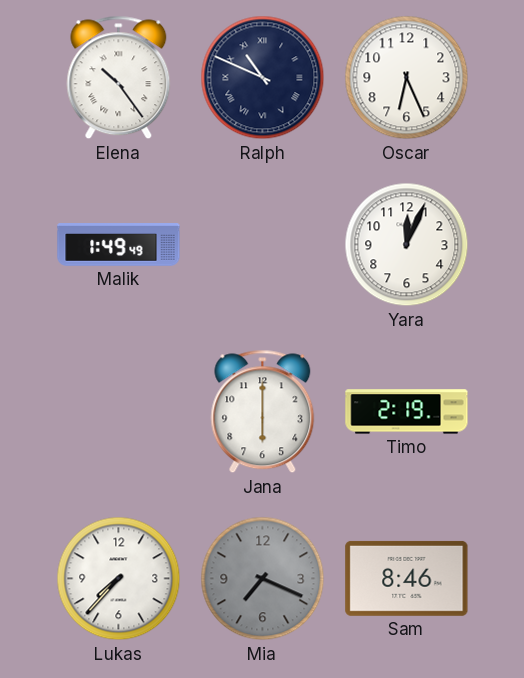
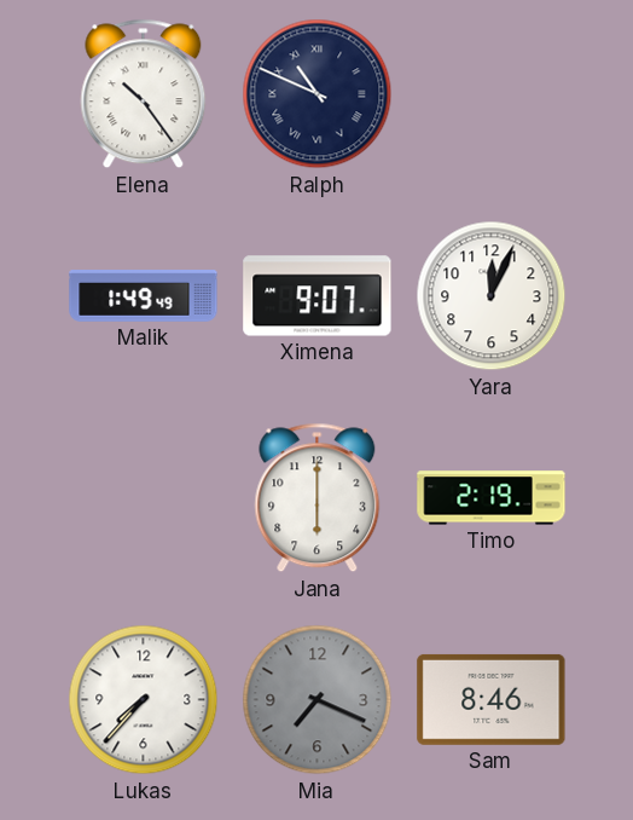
Oscar: 6:26 -> none
Ximena: none -> 9:07
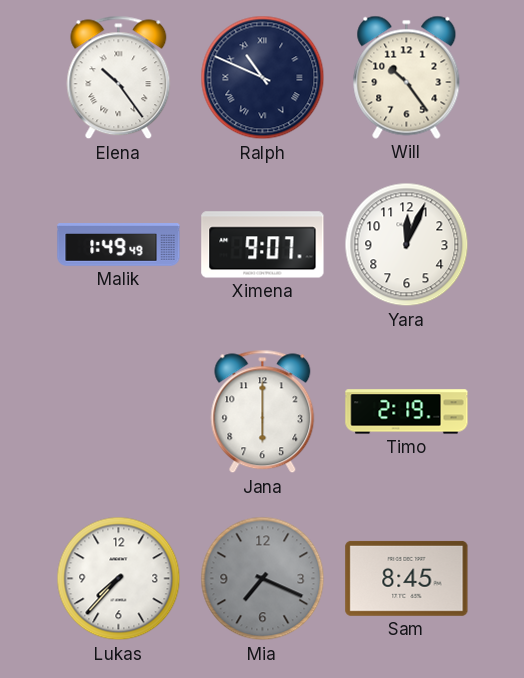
Will: none -> 10:24
Sam: 8:46 -> 8:45
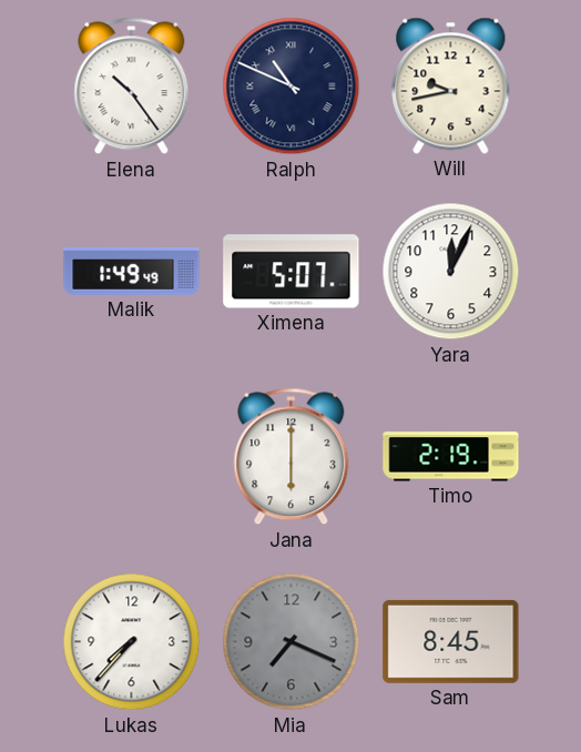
Will: 10:24 -> 9:43
Ximena: 9:07 -> 5:07
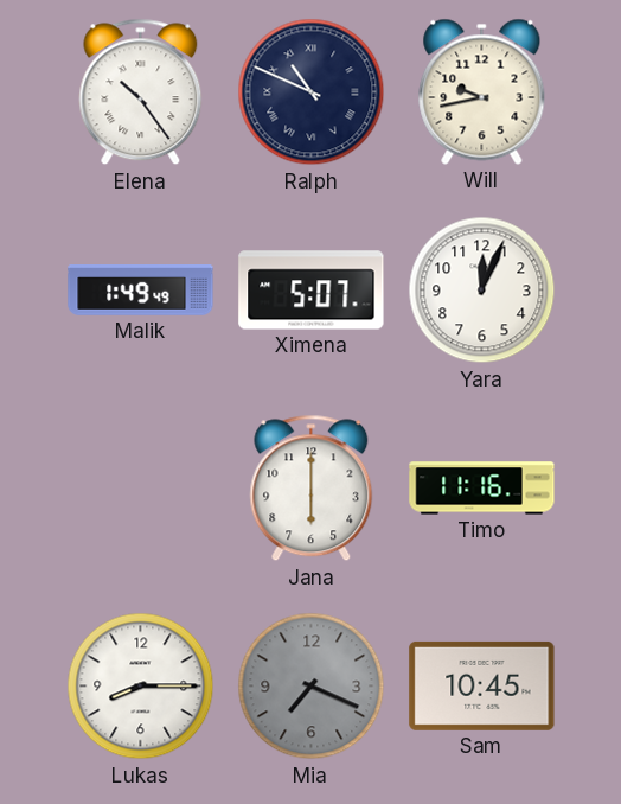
Timo: 2:19 -> 11:16
Lukas: 7:37 -> 8:15
Sam: 8:45 -> 10:45
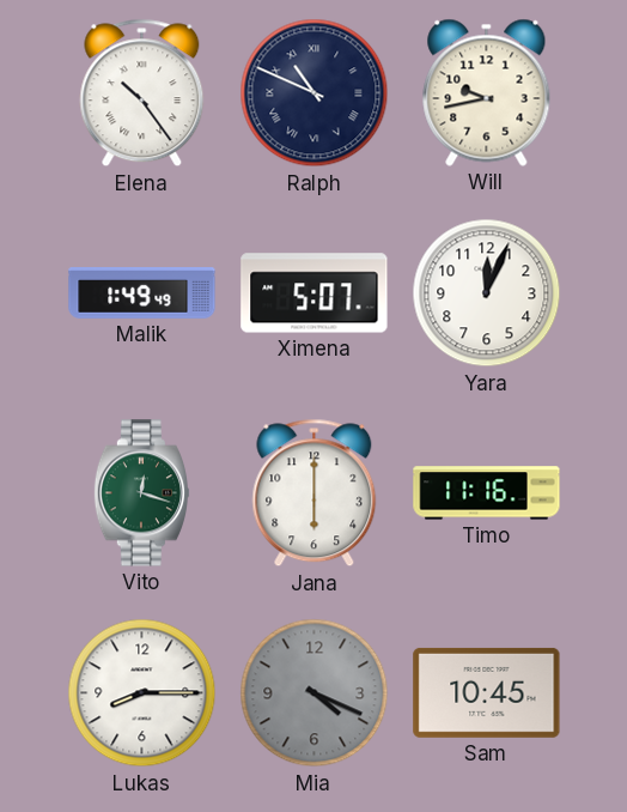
Vito: none -> 12:18
Mia: 7:19 -> 4:19
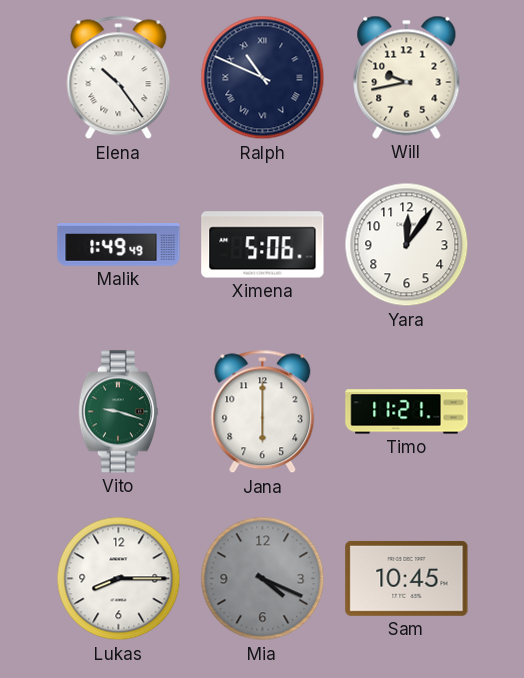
Ximena: 5:07 -> 5:06
Yara: 12:04 -> 12:06
Vito: 12:18 -> 9:18
Timo: 11:16 -> 11:21
